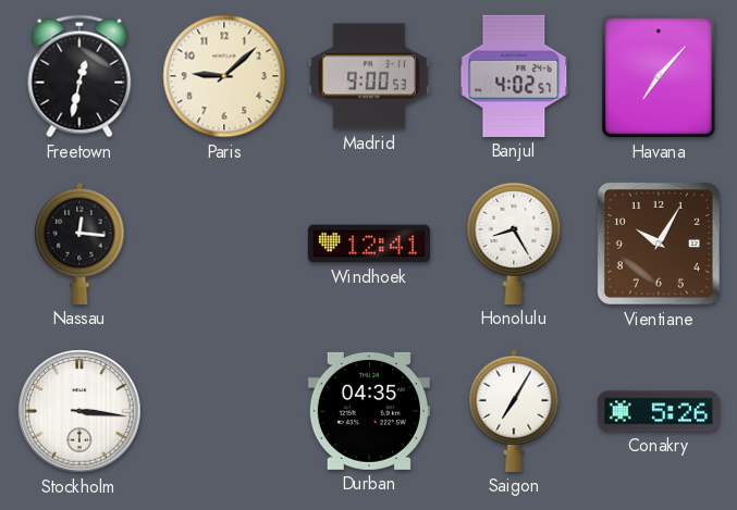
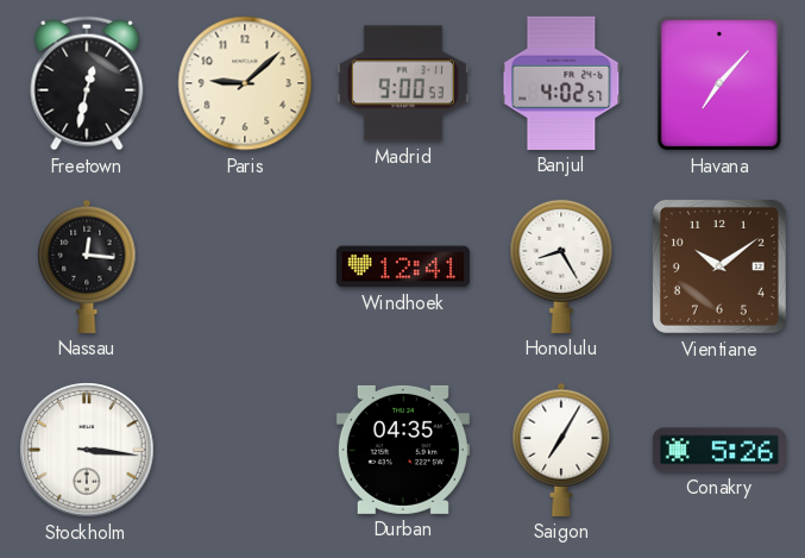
Vientiane: 10:05 -> 10:09
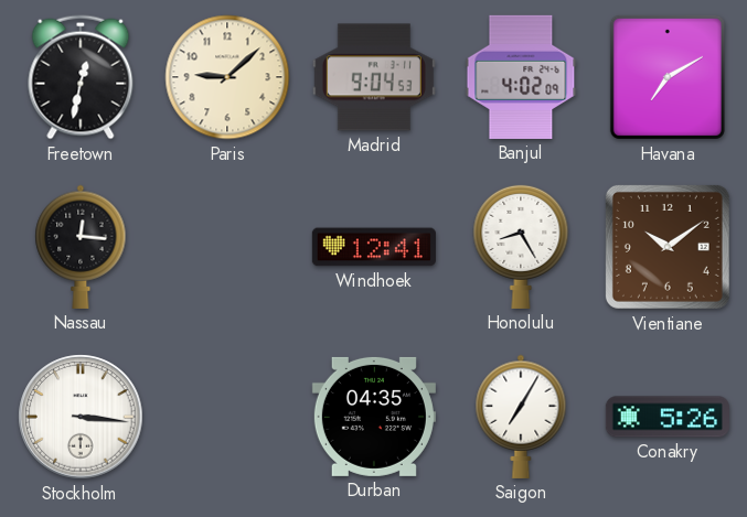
Madrid: 9:00 -> 9:04
Banjul: 4:02:57 -> 4:02:09
Havana: 7:07 -> 7:10
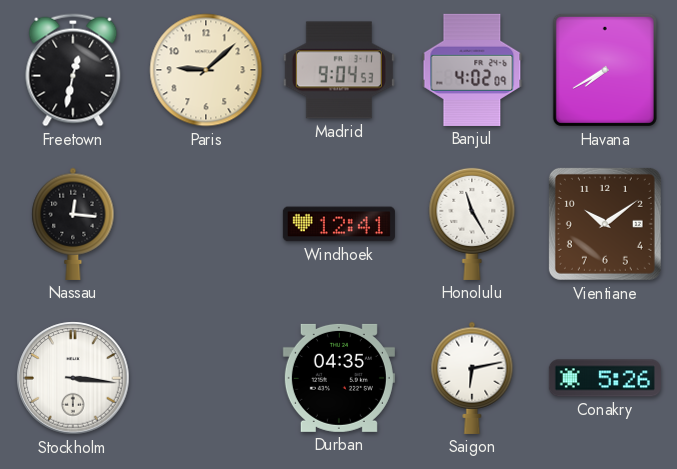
Havana: 7:10 -> 7:40
Honolulu: 8:25 -> 11:25
Saigon: 7:05 -> 6:13
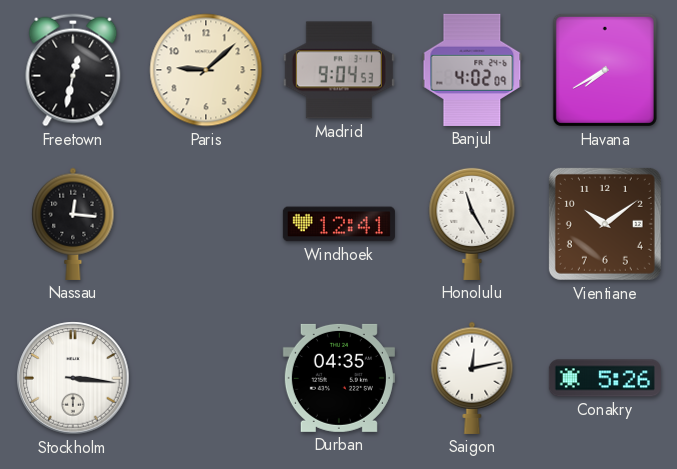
Saigon: 6:13 -> 12:13
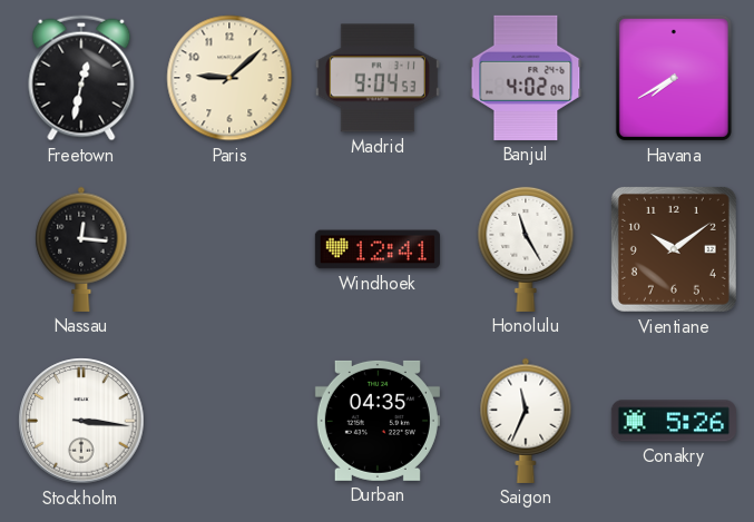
Saigon: 12:13 -> 11:34
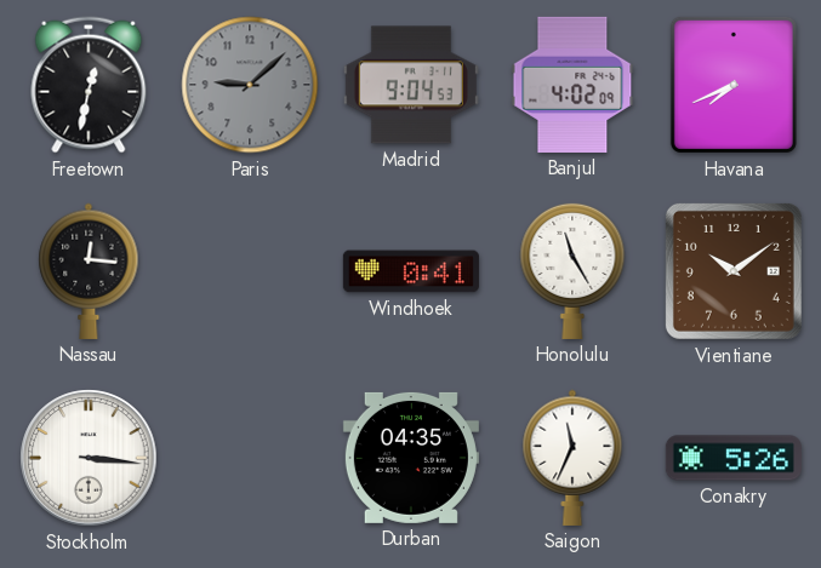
Paris dial: cream -> grey
Havana: 7:40 -> 7:41
Windhoek: 12:41 -> 0:41
